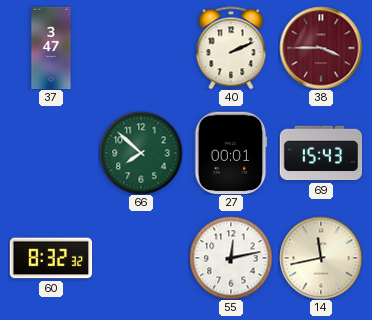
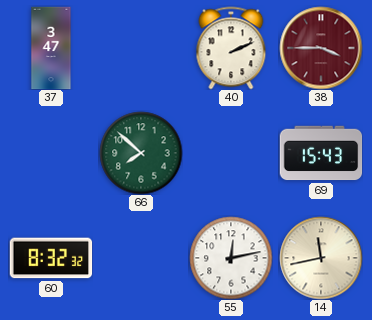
27: 00:01 -> none
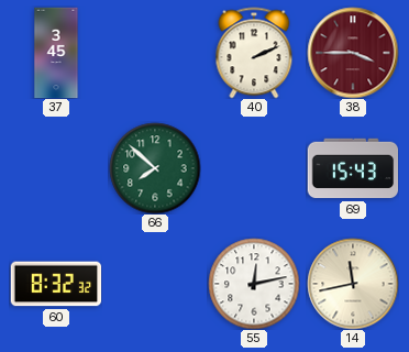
37: 3:47 -> 3:45
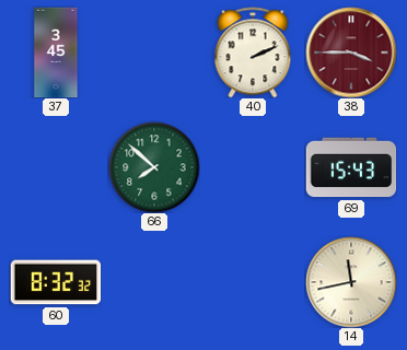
55: 12:13 -> none
